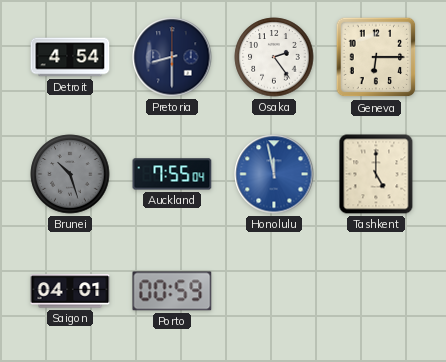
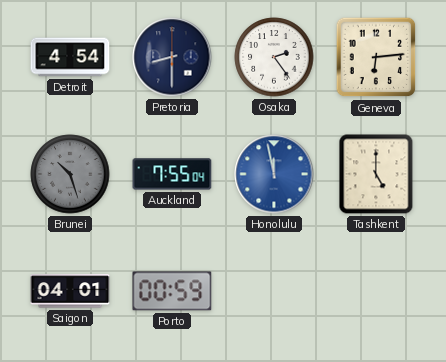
Geneva: 6:15 -> 6:14
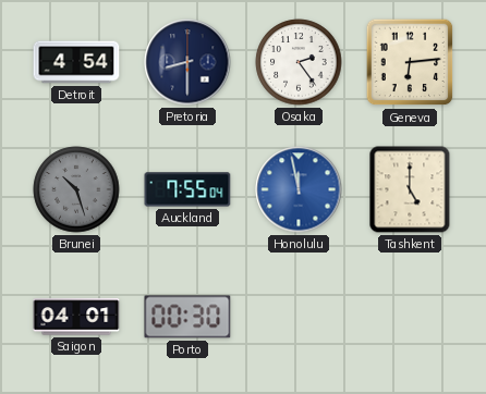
Porto: 00:59 -> 00:30
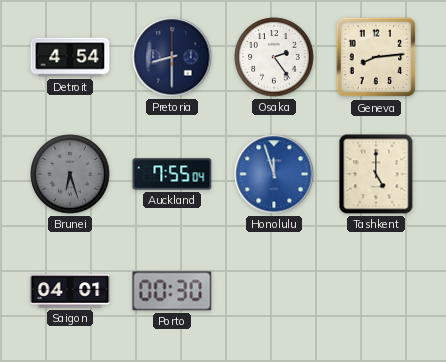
Geneva: 6:14 -> 8:14
Brunei: 10:27 -> 6:27
Honolulu: 11:58 -> 11:57
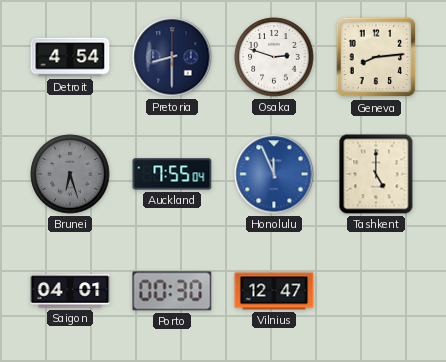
Osaka: 2:24 -> 2:48
Honolulu: 11:57 -> 11:56
Vilnius: none -> 12:47
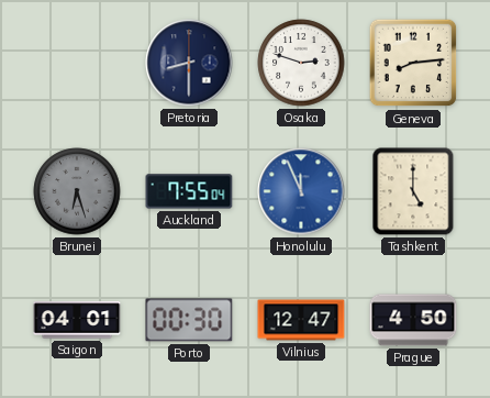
Detroit: 4:54 -> none
Prague: none -> 4:50
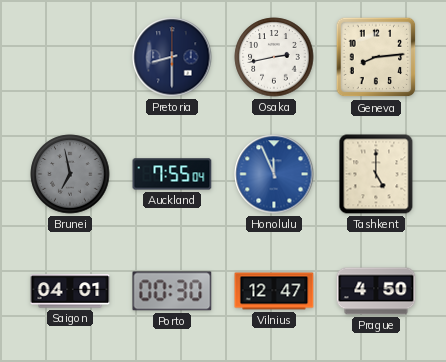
Osaka: 2:48 -> 2:43
Brunei: 6:27 -> 6:58
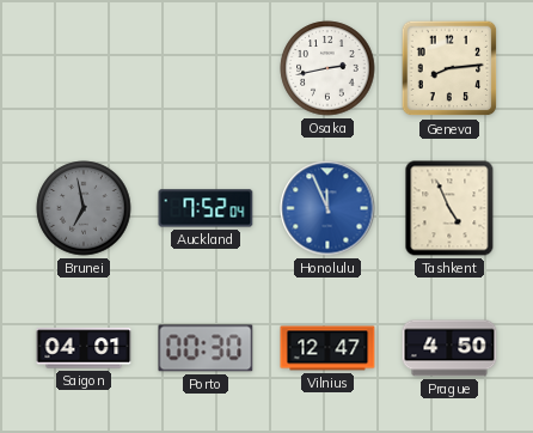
Pretoria: 8:30 -> none
Auckland: 7:55 -> 7:52
Tashkent: 5:00 -> 4:56
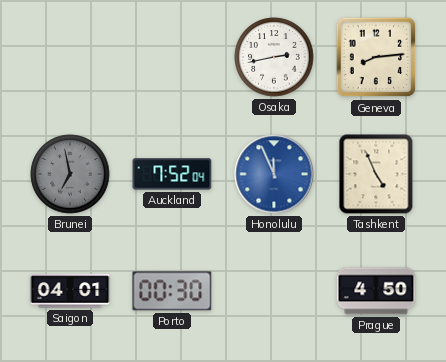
Vilnius: 12:47 -> none
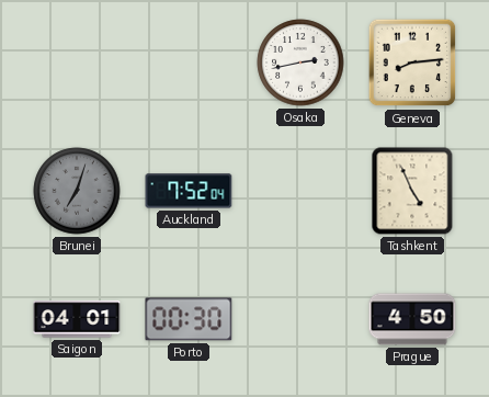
Brunei: 6:58 -> 7:03
Honolulu: 11:56 -> none
